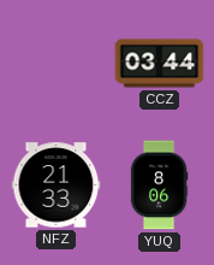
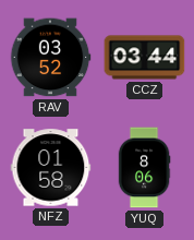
RAV: none -> 03:52
NFZ: 21:33 -> 01:58
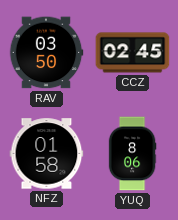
RAV: 03:52 -> 03:50
CCZ: 03:44 -> 02:45
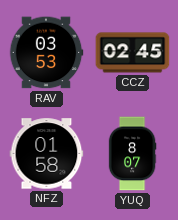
RAV: 03:50 -> 03:53
YUQ: 8:06 -> 8:07
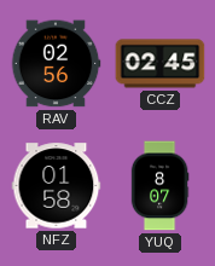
RAV: 03:53 -> 02:56
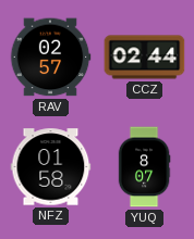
RAV: 02:56 -> 02:57
CCZ: 02:45 -> 02:44
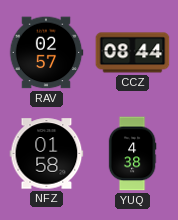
CCZ: 02:44 -> 08:44
YUQ: 8:07 -> 4:38
